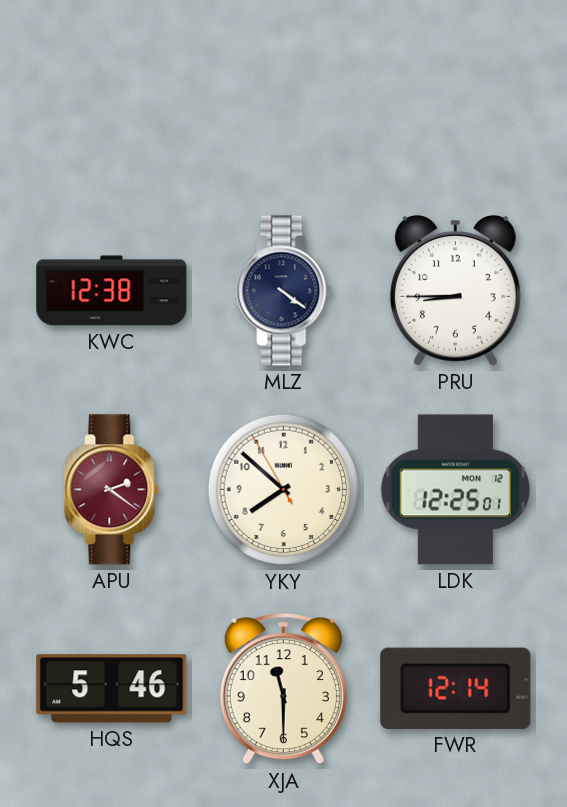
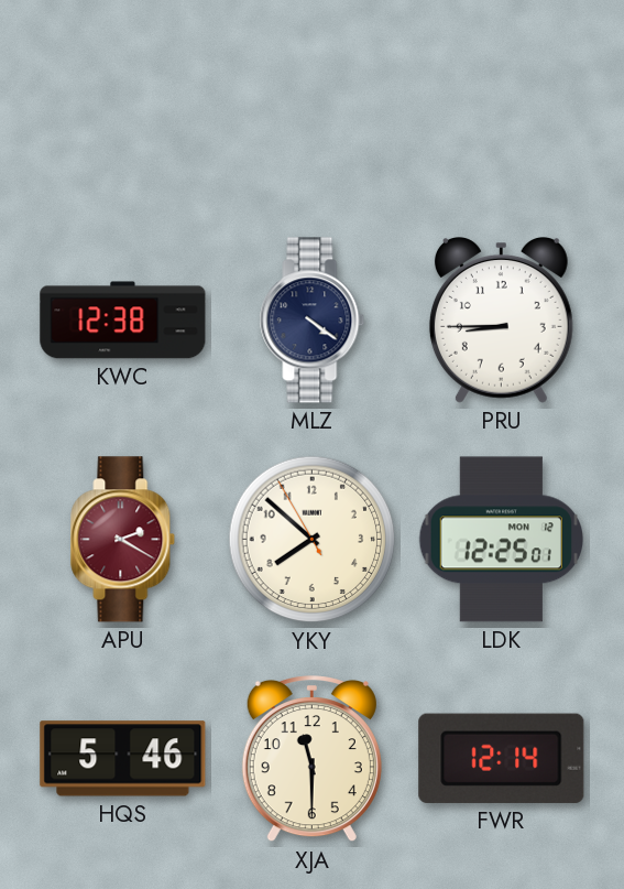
APU: 2:21 -> 2:20
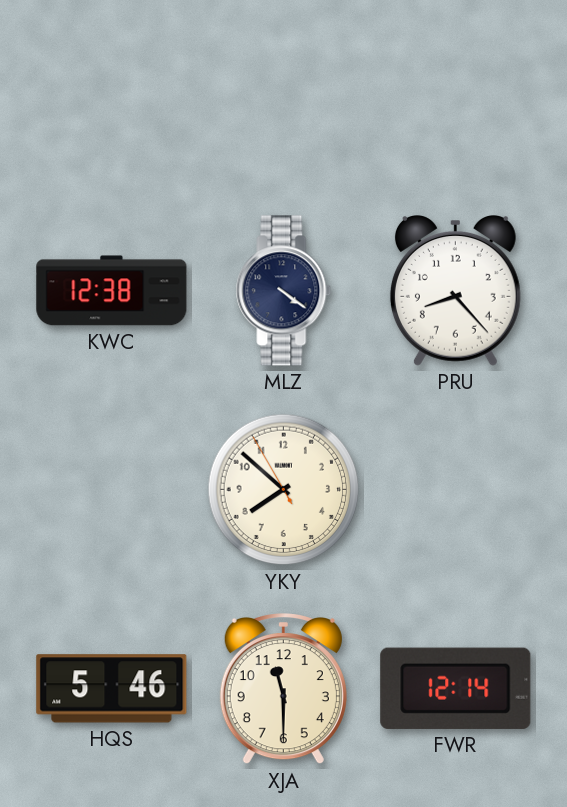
PRU: 8:45 -> 8:23
APU: 2:20 -> none
LDK: 12:25 -> none
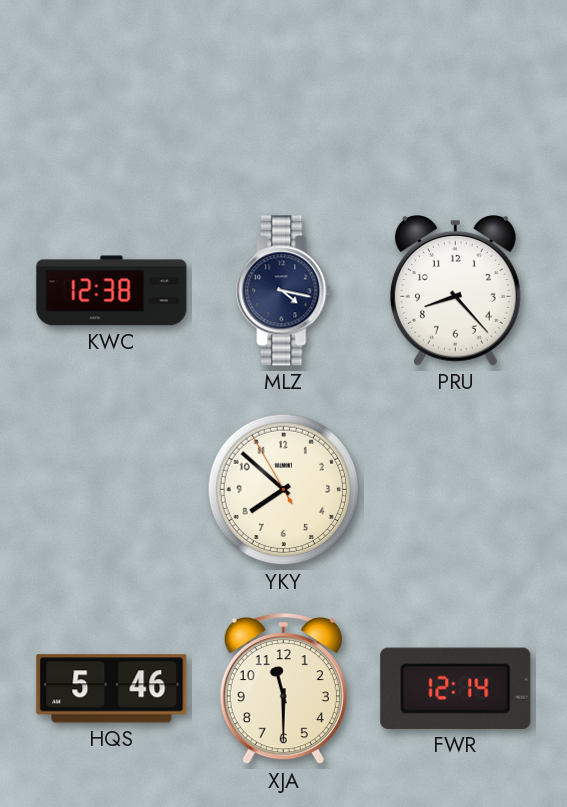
MLZ: 4:21 -> 4:17
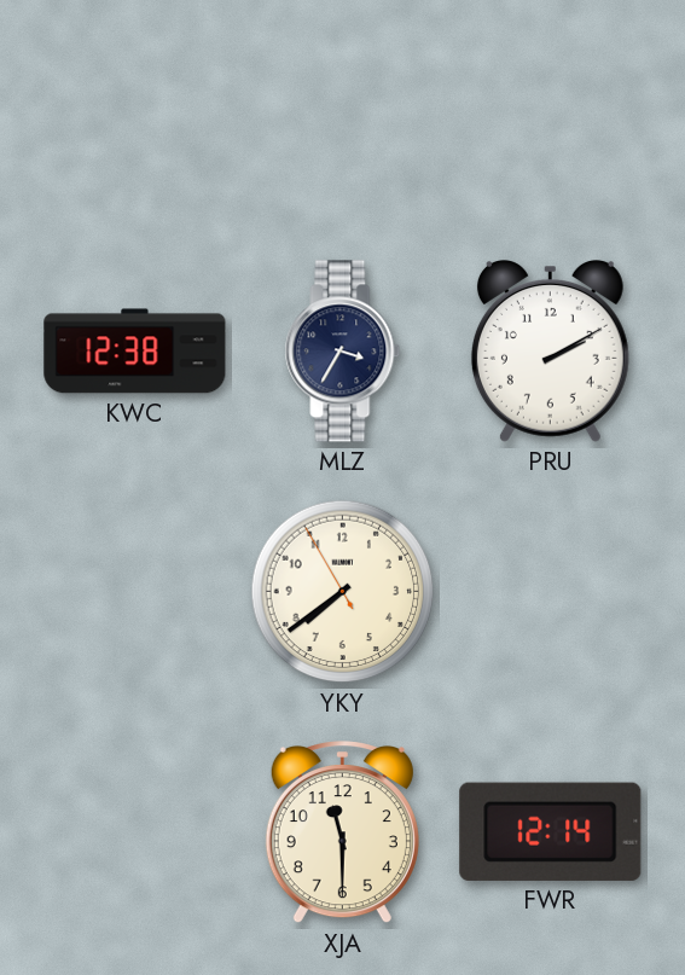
MLZ: 4:17 -> 3:35
PRU: 8:23 -> 2:10
YKY: 7:51 -> 7:38
HQS: 5:46 -> none
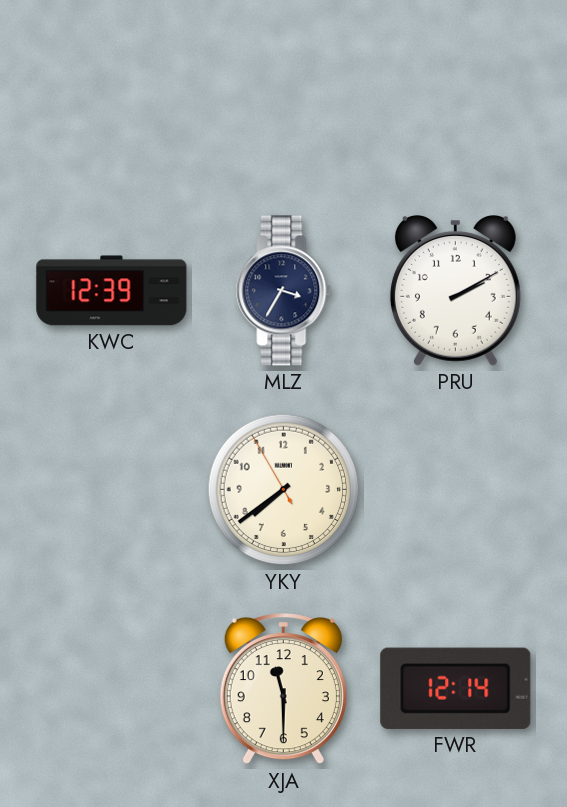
KWC: 12:38 -> 12:39
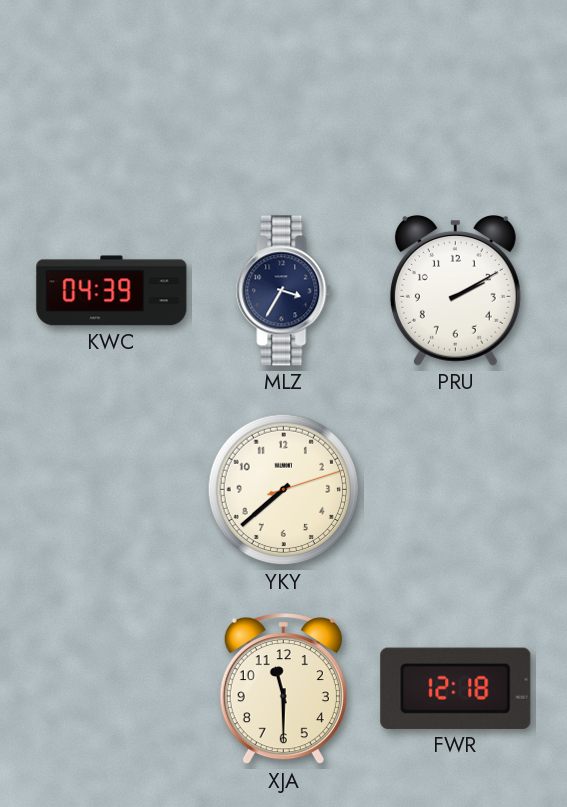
KWC: 12:39 -> 04:39
YKY: 7:38:55 -> 7:38:12
FWR: 12:14 -> 12:18
